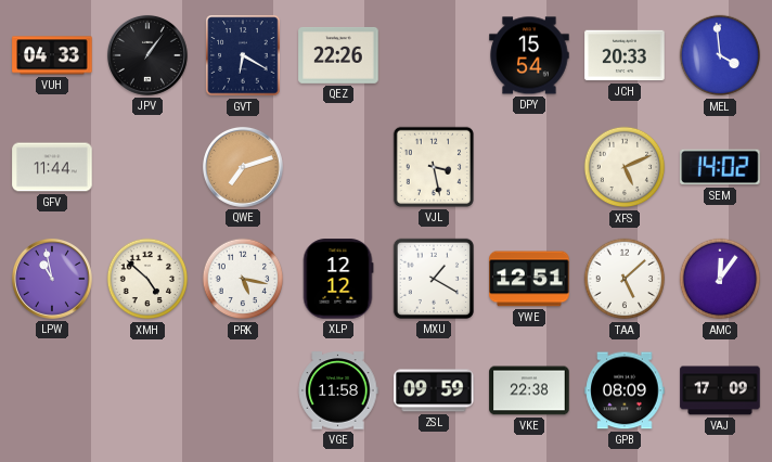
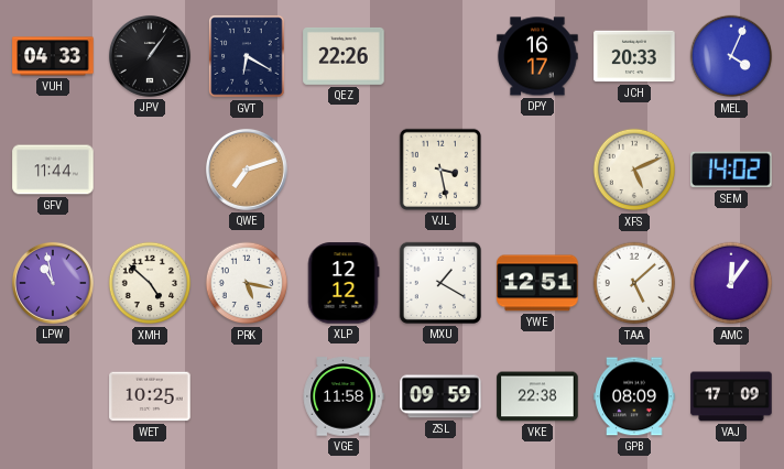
DPY: 15:54 -> 16:17
MEL: 3:59 -> 4:04
WET: none -> 10:25
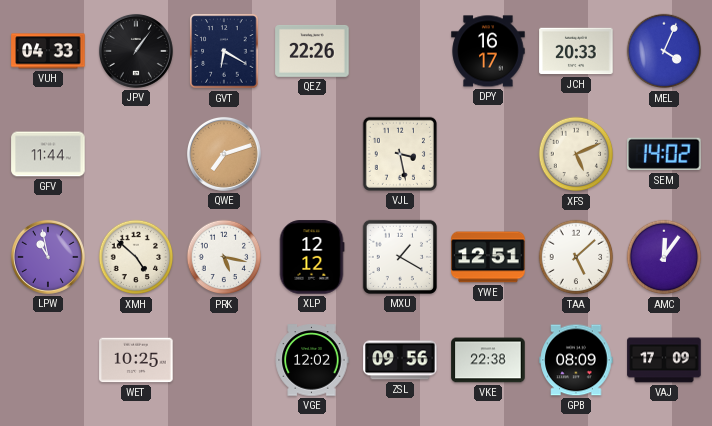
VGE: 11:58 -> 12:02
ZSL: 09:59 -> 09:56
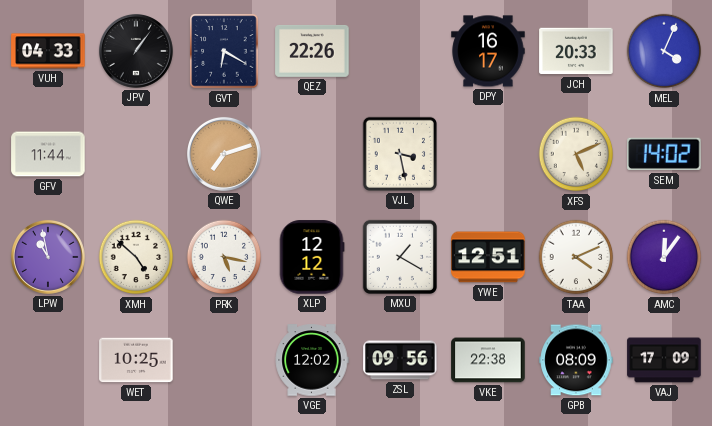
TAA: 5:08 -> 4:11
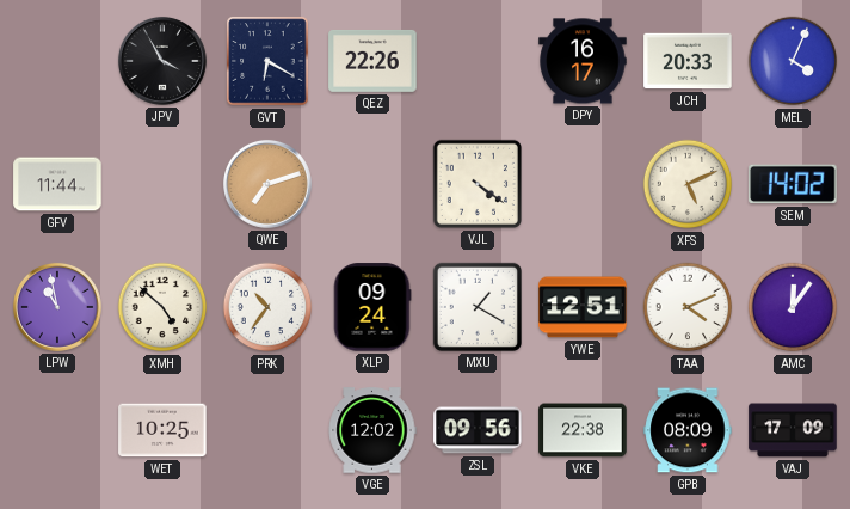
VUH: 04:33 -> none
JPV: 1:06 -> 3:55
VJL: 3:28 -> 4:21
PRK: 5:17 -> 10:36
XLP: 12:12 -> 09:24
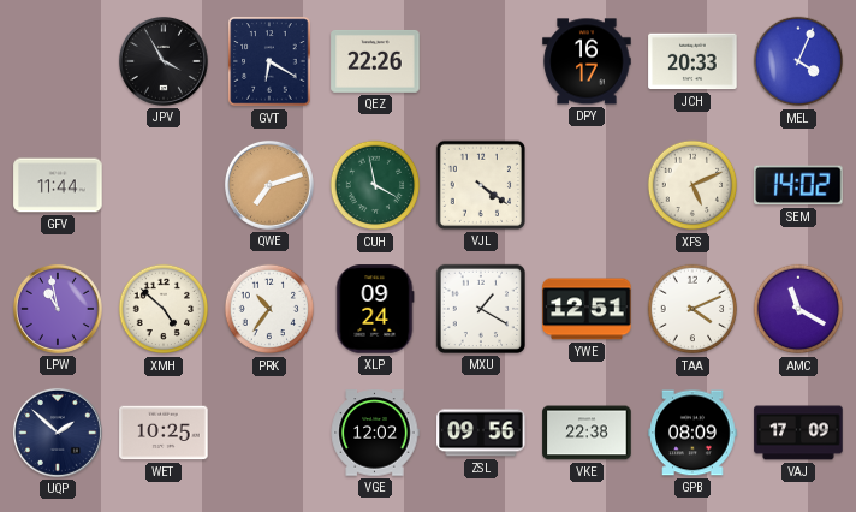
CUH: none -> 3:58
AMC: 12:06 -> 11:20
UQP: none -> 1:52
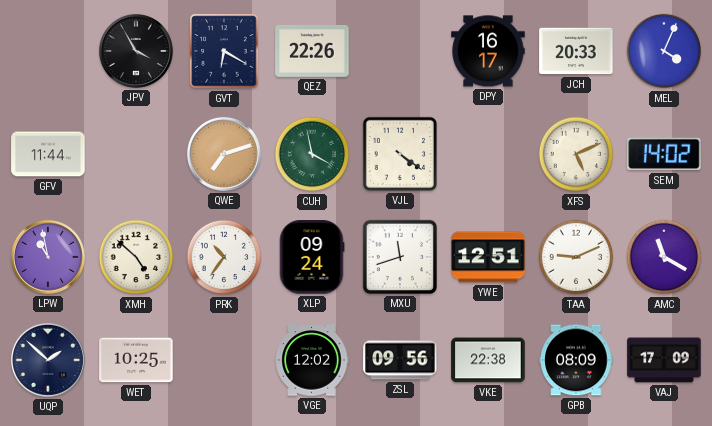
MXU: 1:20 -> 11:42
TAA: 4:11 -> 9:11
